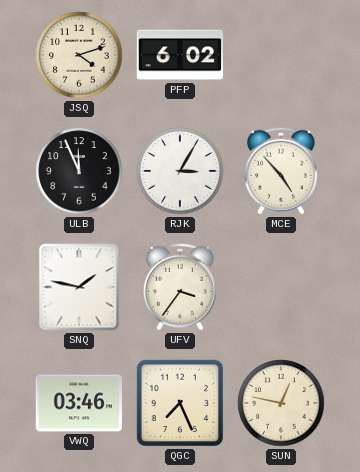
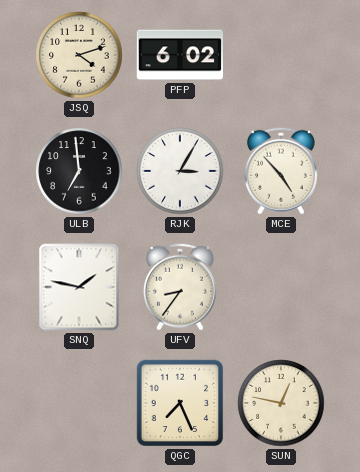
ULB: 11:56 -> 6:59
UFV: 3:36 -> 8:36
VWQ: 03:46 -> none
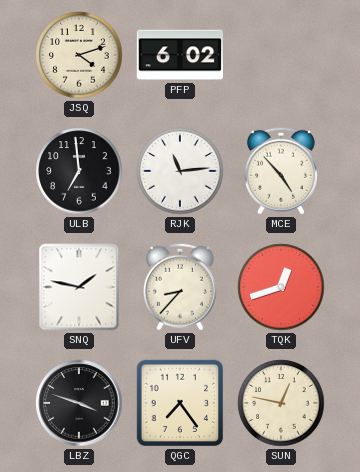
RJK: 3:05 -> 11:14
UFV: 8:36 -> 8:37
TQK: none -> 12:42
LBZ: none -> 3:48
QGC: 7:26 -> 7:24
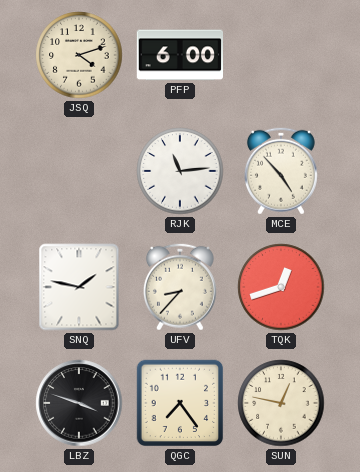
PFP: 6:02 -> 6:00
ULB: 6:59 -> none
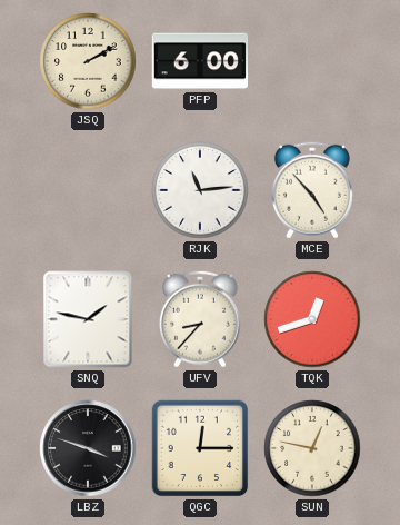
JSQ: 4:12 -> 2:10
QGC: 7:24 -> 12:15
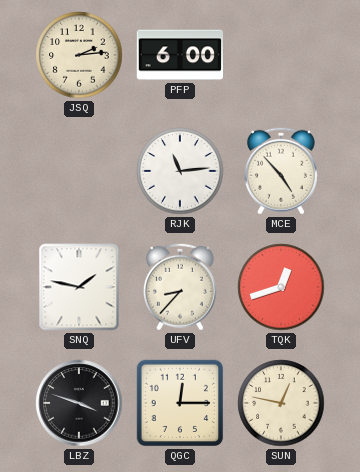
JSQ: 2:10 -> 2:14
